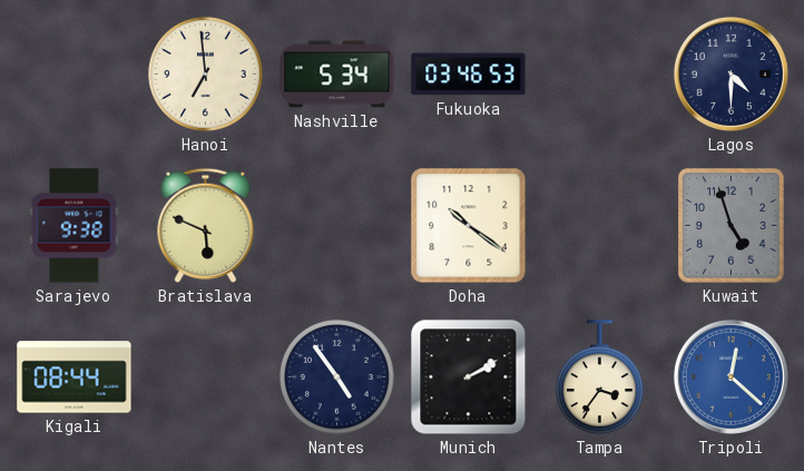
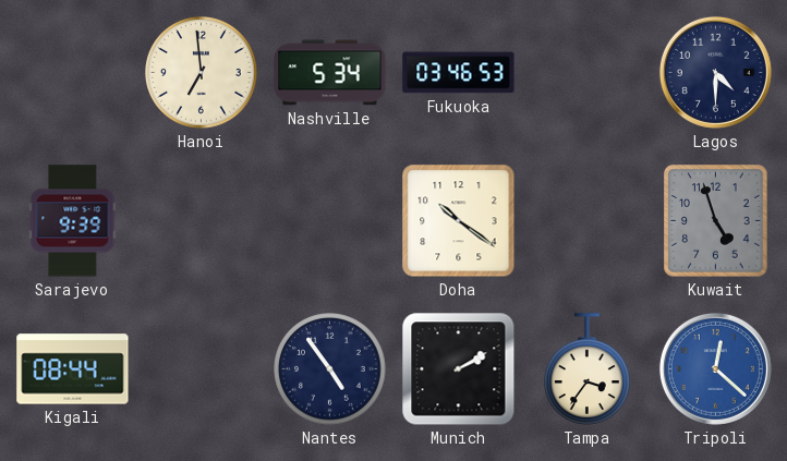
Sarajevo: 9:38 -> 9:39
Bratislava: 5:49 -> none
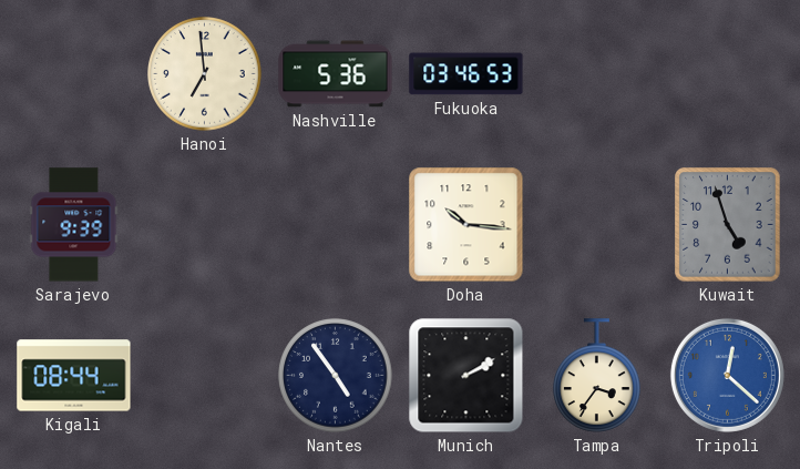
Nashville: 5:34 -> 5:36
Lagos: 4:30 -> none
Doha: 10:21 -> 10:16
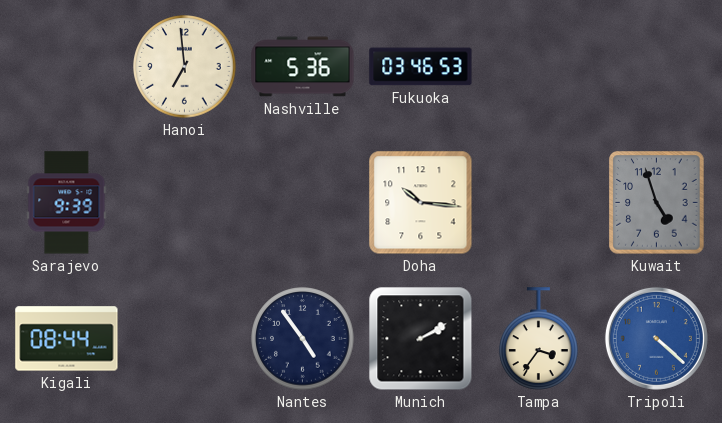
Tripoli: 12:22 -> 4:22
